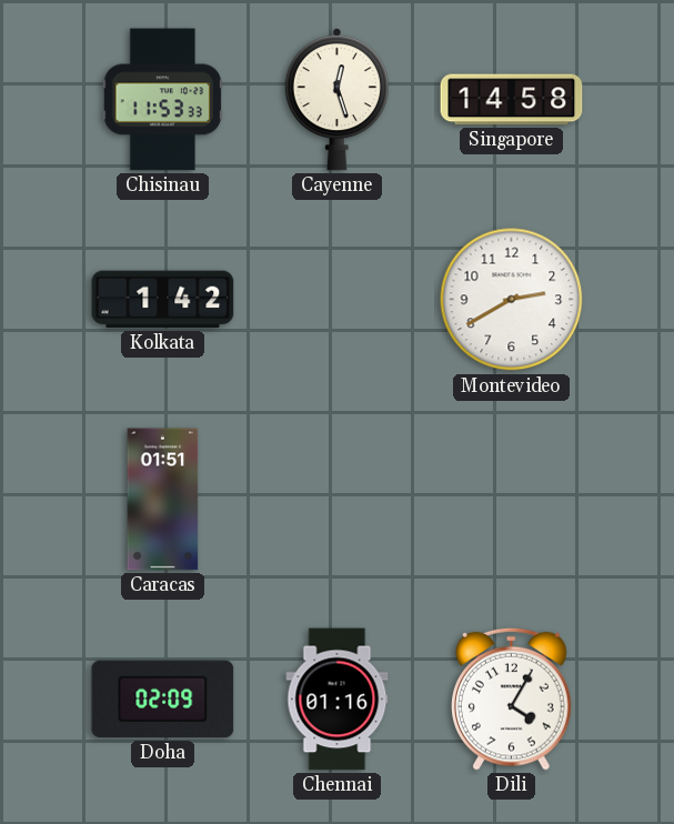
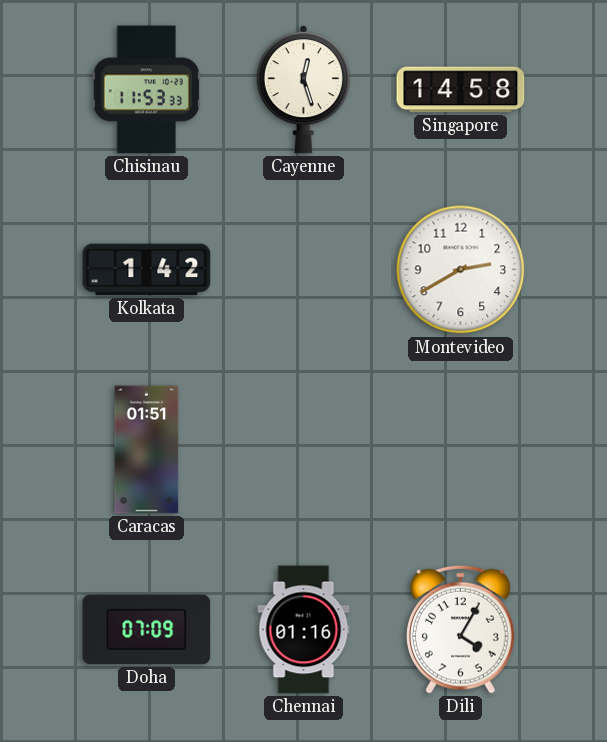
Doha: 02:09 -> 07:09
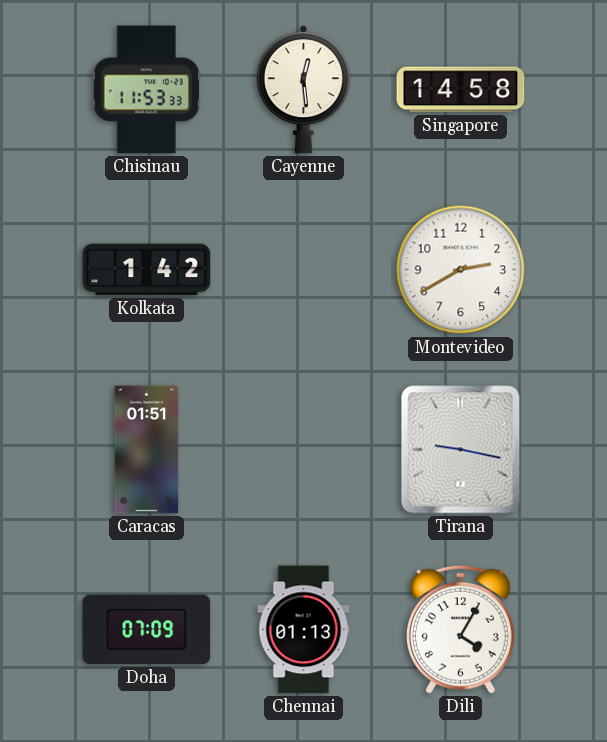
Cayenne: 12:27 -> 12:29
Tirana: none -> 9:17
Chennai: 01:16 -> 01:13
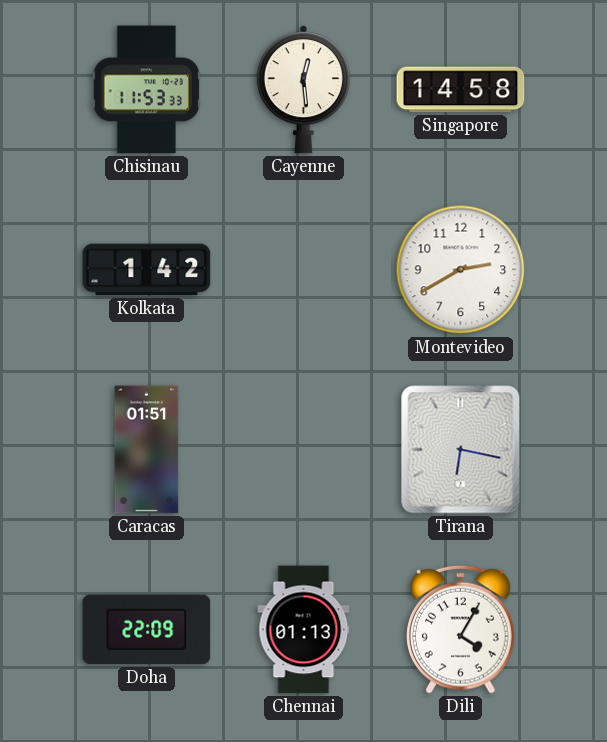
Tirana: 9:17 -> 6:17
Doha: 07:09 -> 22:09
